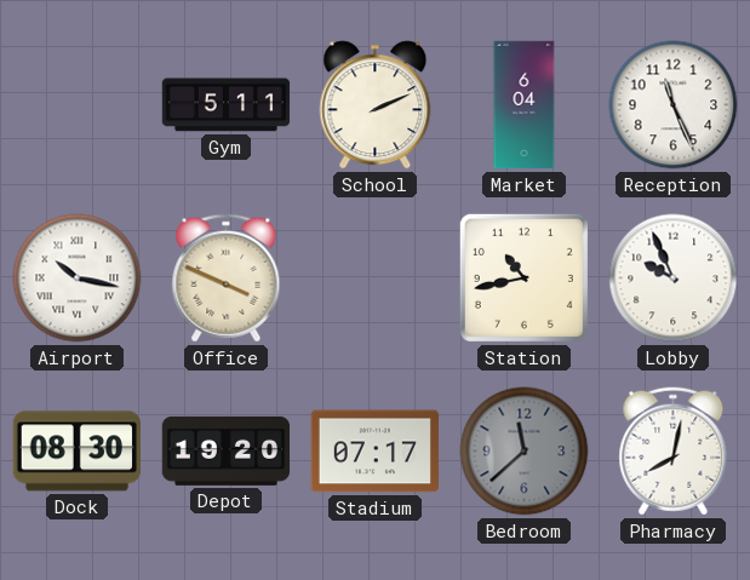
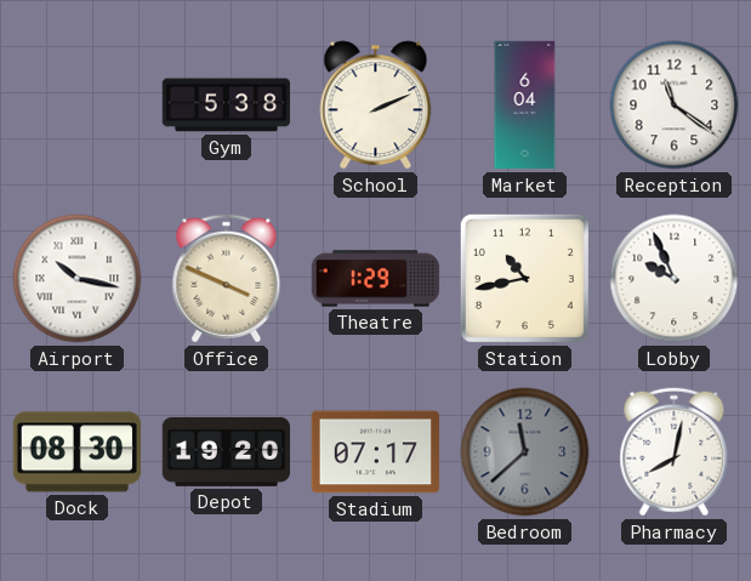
Gym: 5:11 -> 5:38
Reception: 11:26 -> 11:21
Theatre: none -> 1:29
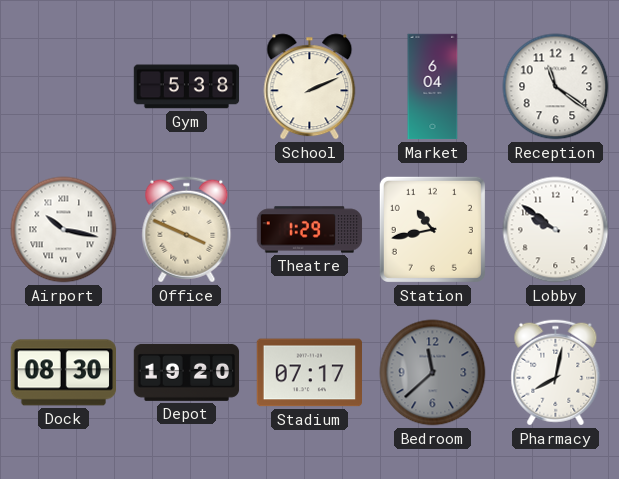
Lobby: 9:56 -> 9:51
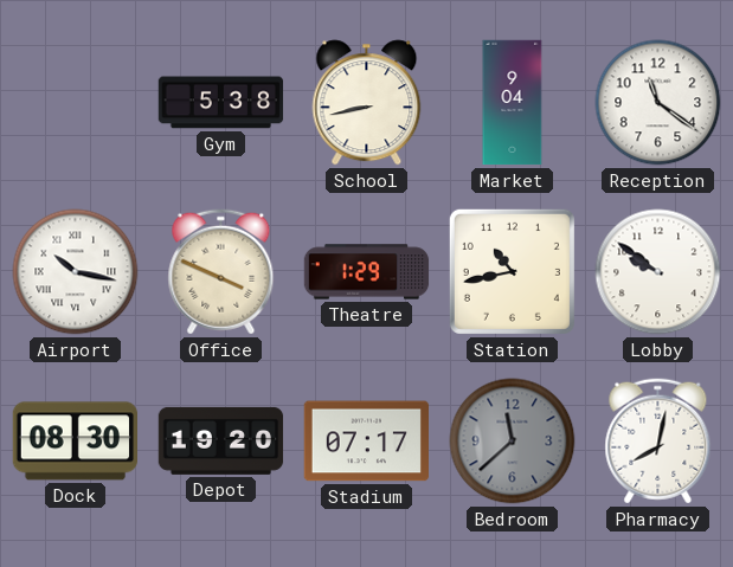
School: 2:11 -> 8:43
Market: 6:04 -> 9:04
